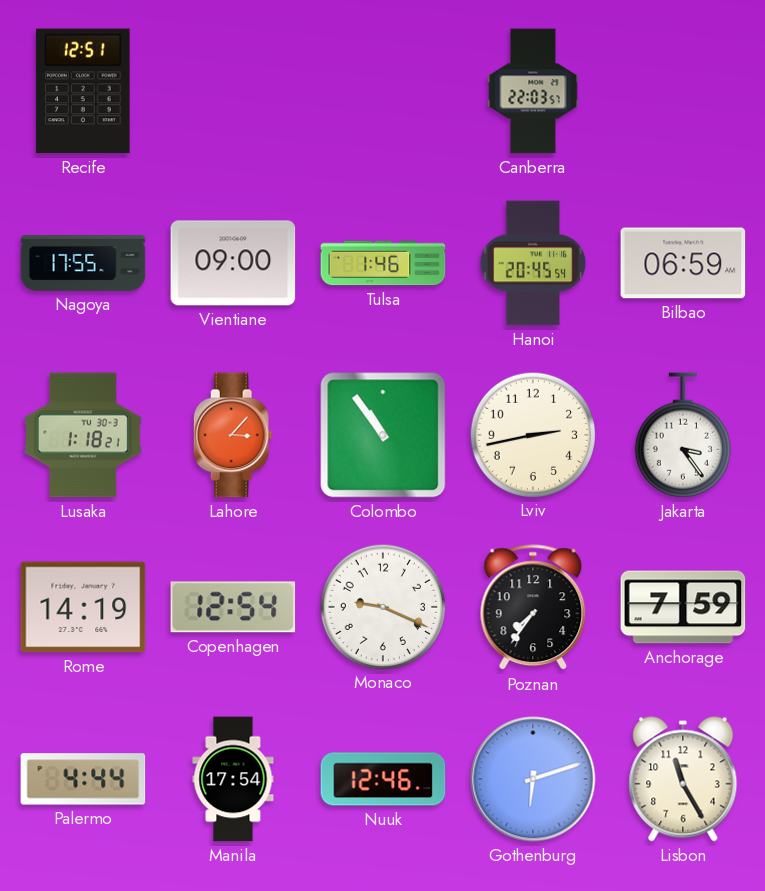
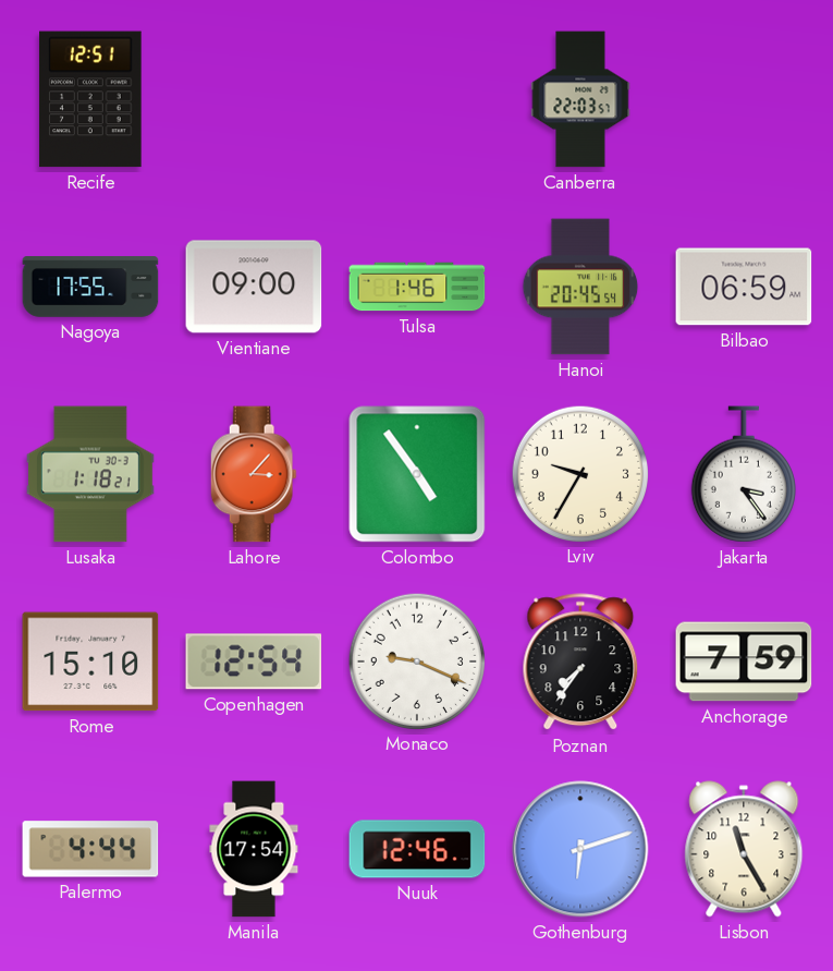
Colombo: 10:54 -> 4:54
Lviv: 2:43 -> 9:35
Rome: 14:19 -> 15:10
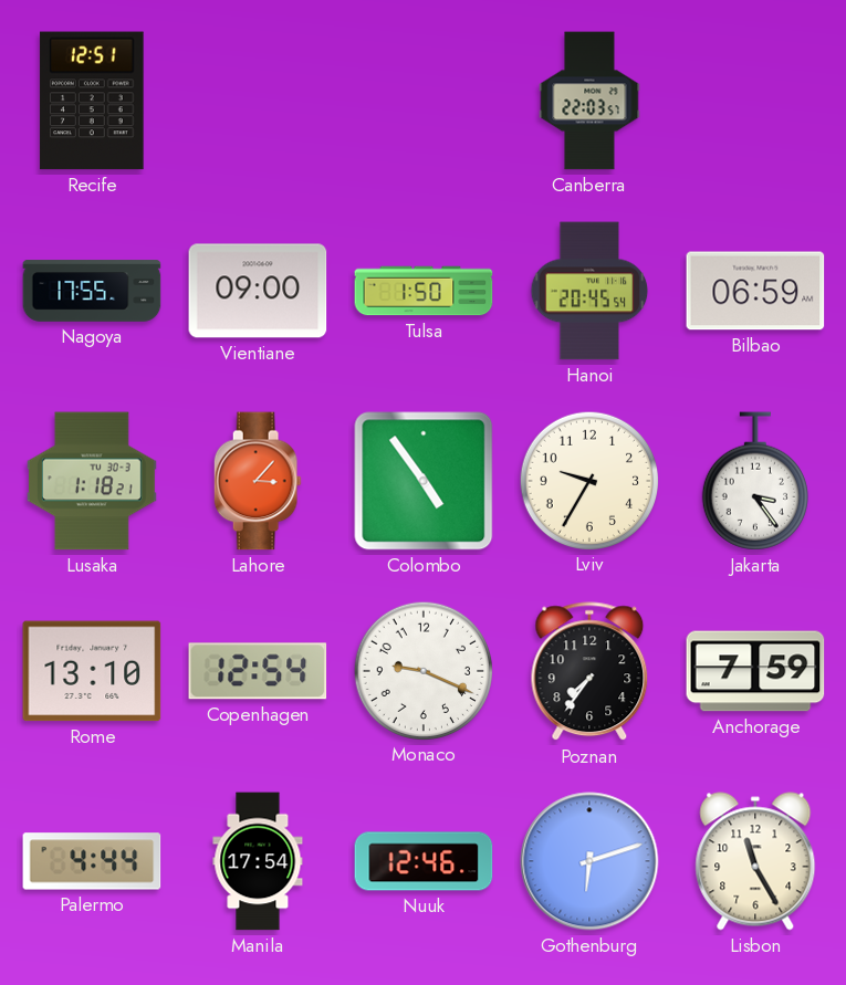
Tulsa: 1:46 -> 1:50
Rome: 15:10 -> 13:10
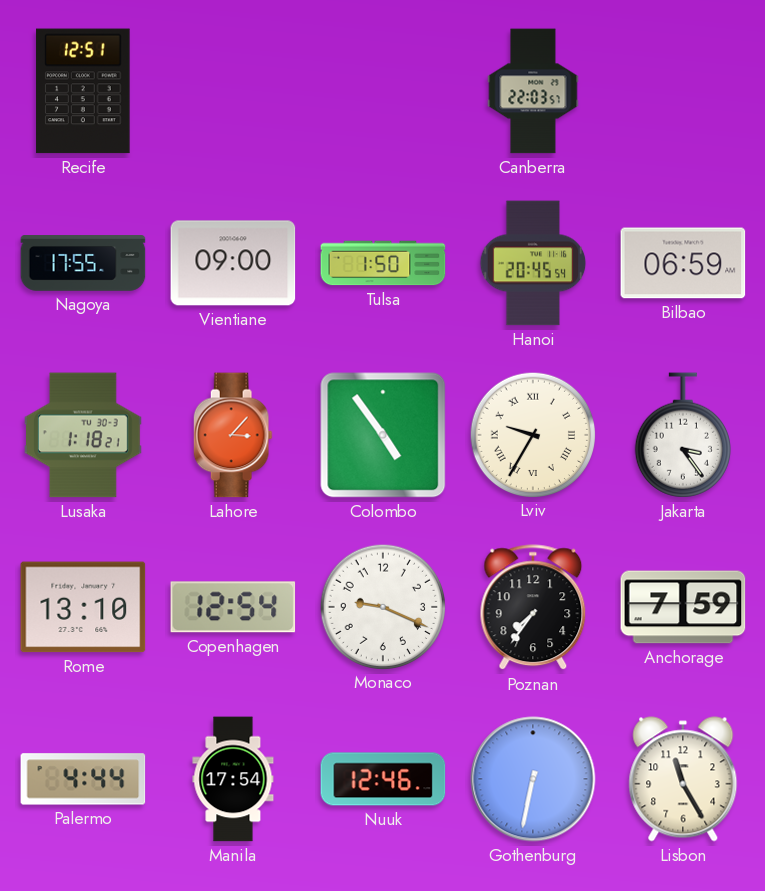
Lviv numerals: Arabic -> Roman
Gothenburg: 6:12 -> 6:32
